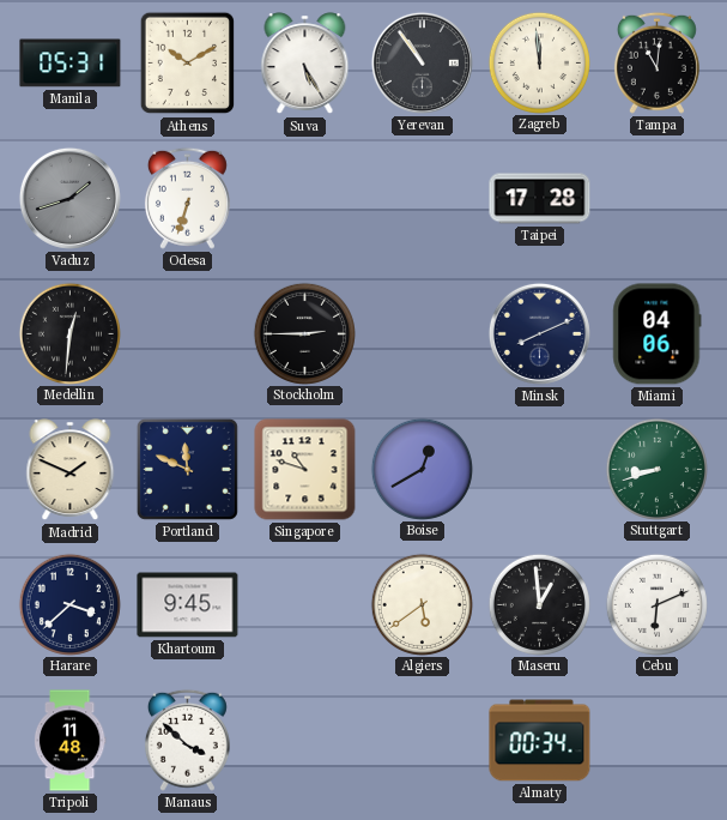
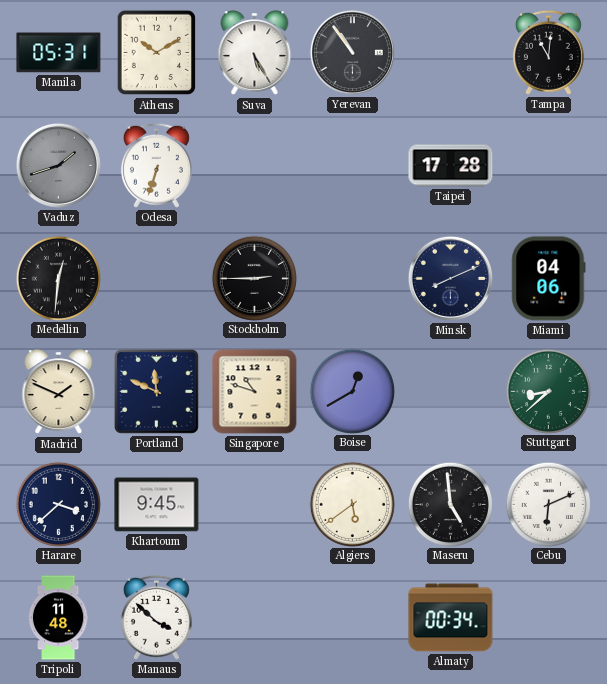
Zagreb: 11:59 -> none
Stuttgart: 8:42 -> 8:38
Maseru: 12:59 -> 4:59
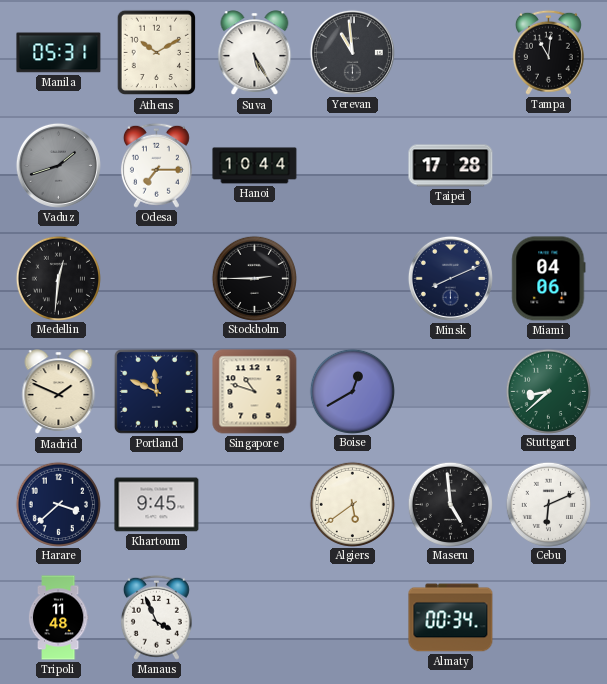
Yerevan: 10:54 -> 10:59
Odesa: 6:33 -> 7:15
Hanoi: none -> 10:44
Manaus: 3:52 -> 3:56
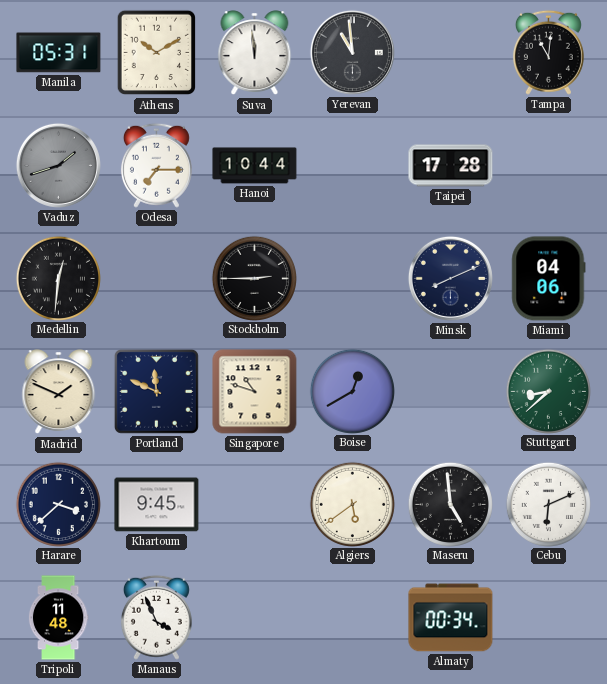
Suva: 5:25 -> 11:59
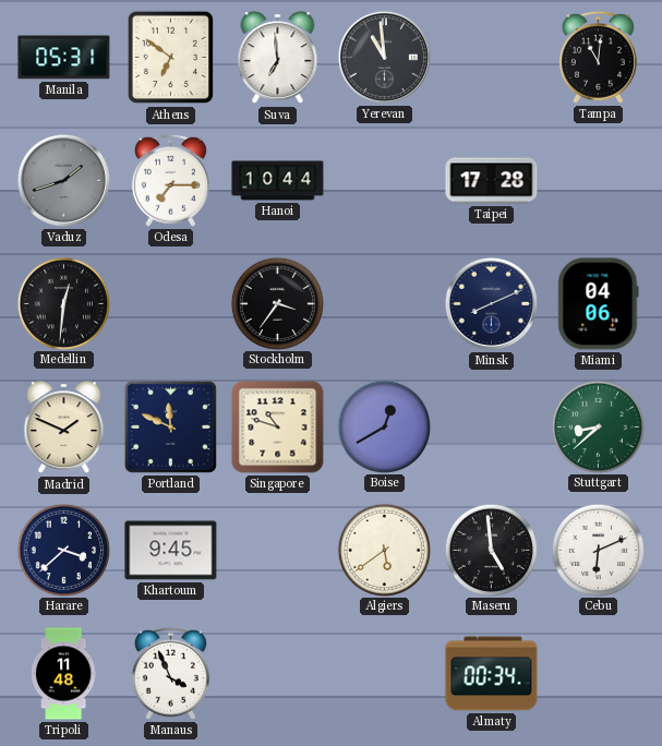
Athens: 10:10 -> 6:51
Suva: 11:59 -> 6:59
Stockholm: 2:45 -> 3:36
